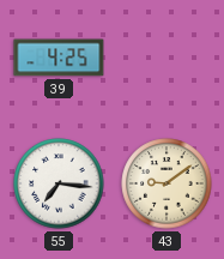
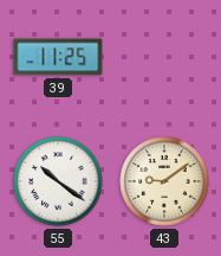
39: 4:25 -> 11:25
55: 7:16 -> 10:21
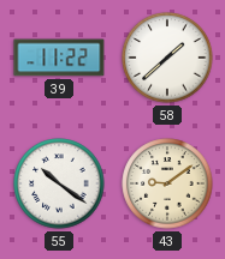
39: 11:25 -> 11:22
58: none -> 1:38
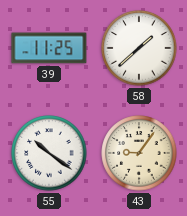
39: 11:22 -> 11:25
43: 9:09 -> 9:06
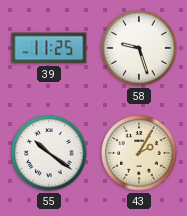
58: 1:38 -> 9:27
43: 9:06 -> 2:05
